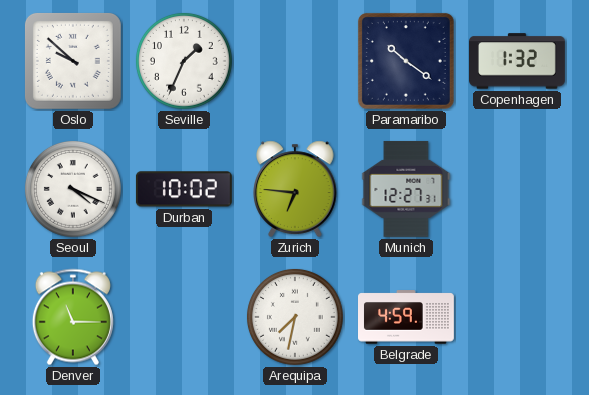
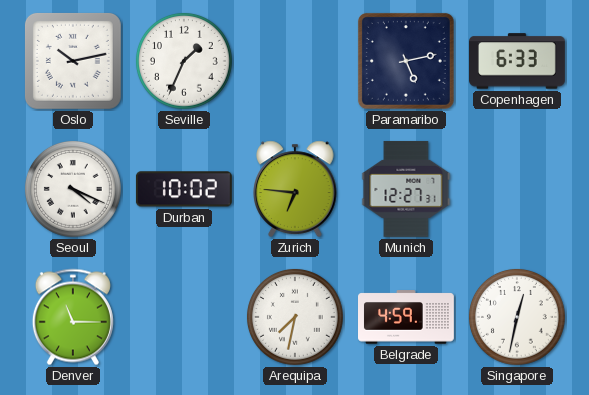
Oslo: 9:52 -> 10:13
Paramaribo: 10:21 -> 5:13
Copenhagen: 1:32 -> 6:33
Singapore: none -> 12:32
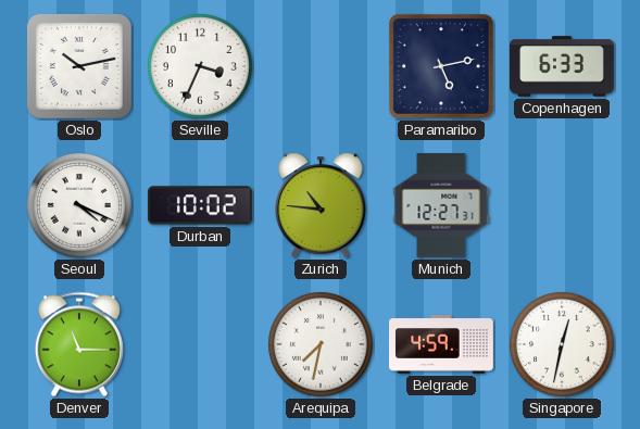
Seville: 1:34 -> 3:34
Zurich: 6:46 -> 10:46
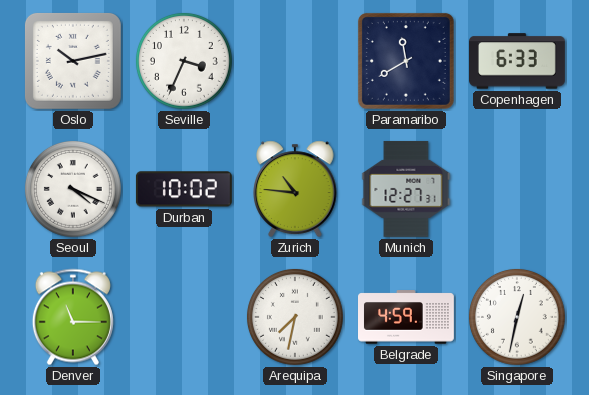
Paramaribo: 5:13 -> 11:40
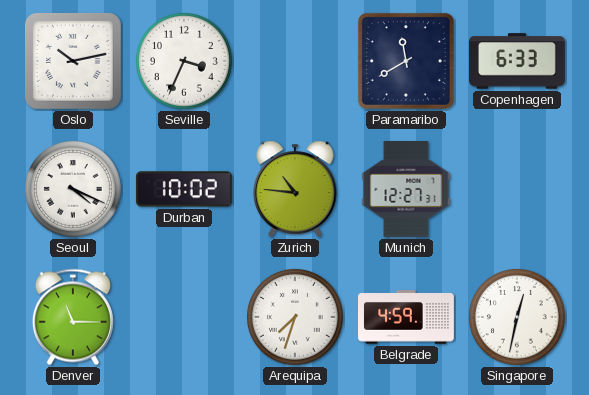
Arequipa: 7:32 -> 7:33
